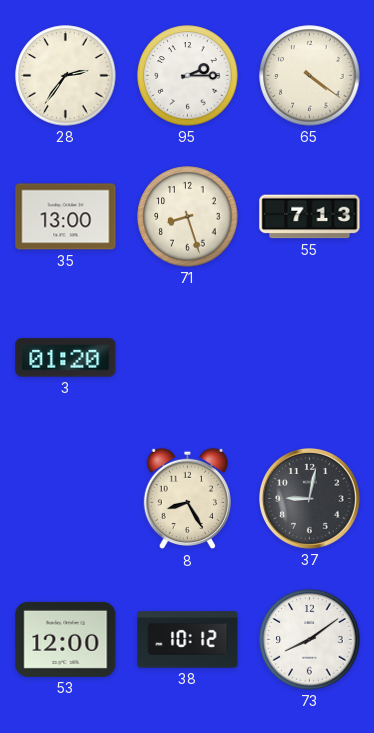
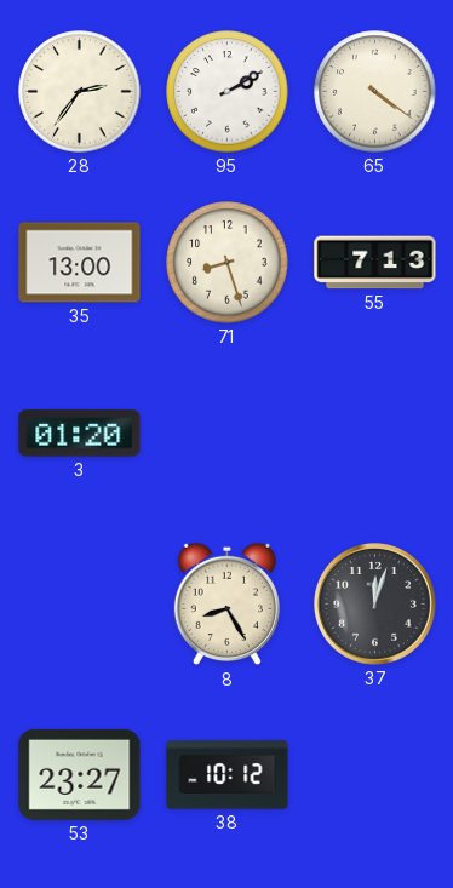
95: 2:15 -> 2:10
37: 9:02 -> 12:03
53: 12:00 -> 23:27
73: 8:09 -> none
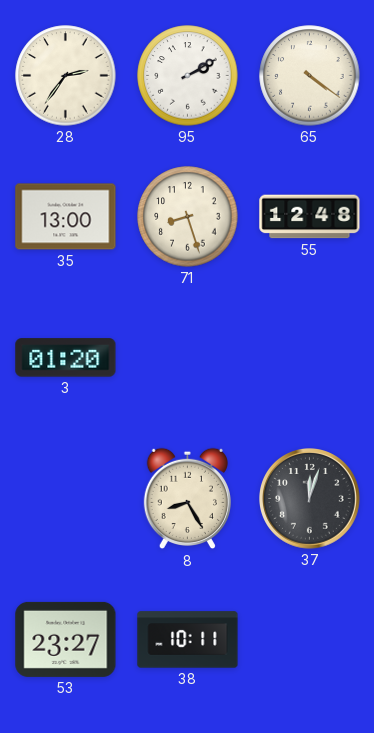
55: 7:13 -> 12:48
38: 10:12 -> 10:11
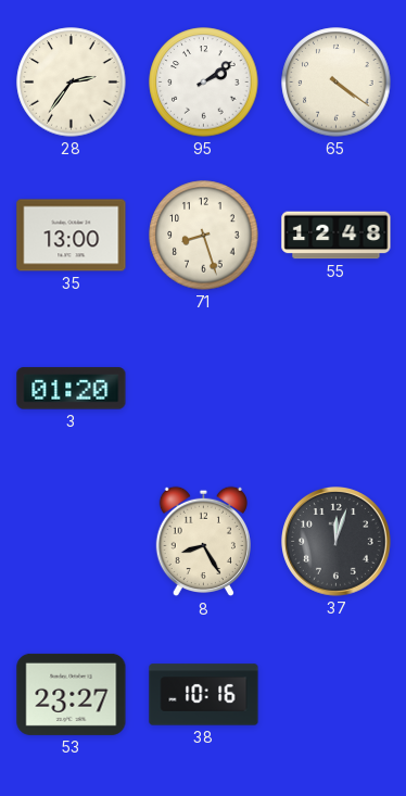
95: 2:10 -> 2:09
38: 10:11 -> 10:16
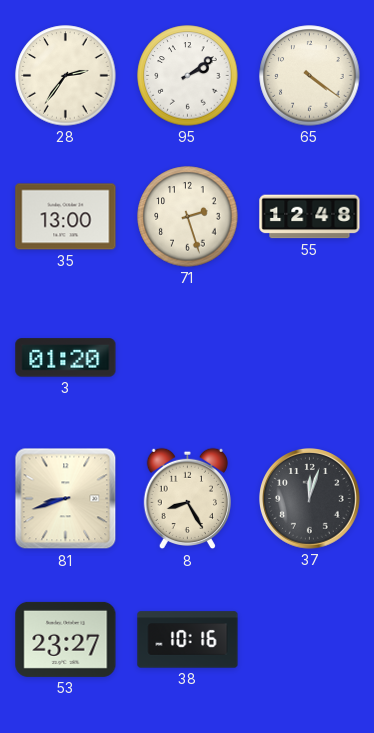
71: 8:27 -> 2:27
81: none -> 8:42
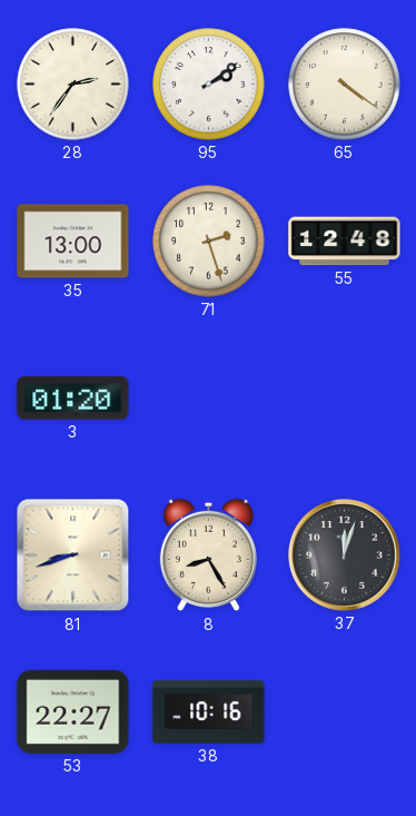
53: 23:27 -> 22:27
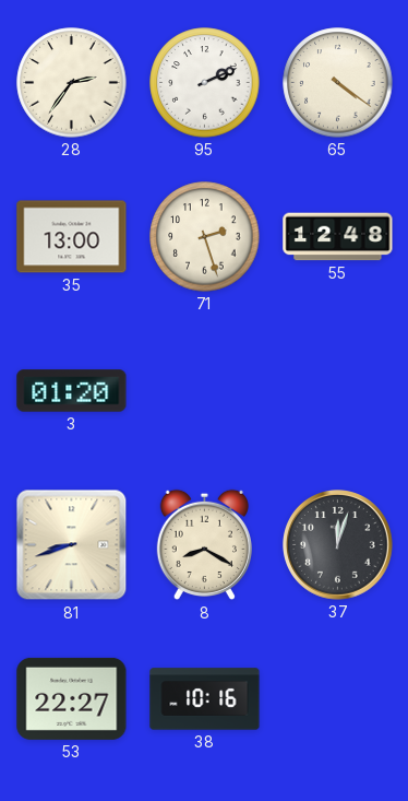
95: 2:09 -> 2:11
8: 8:25 -> 8:20
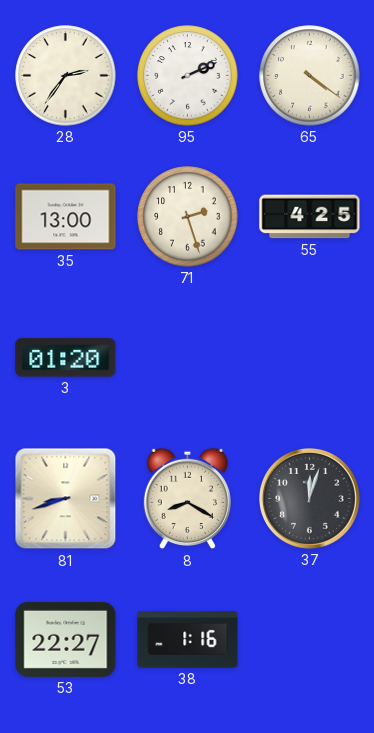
55: 12:48 -> 4:25
38: 10:16 -> 1:16
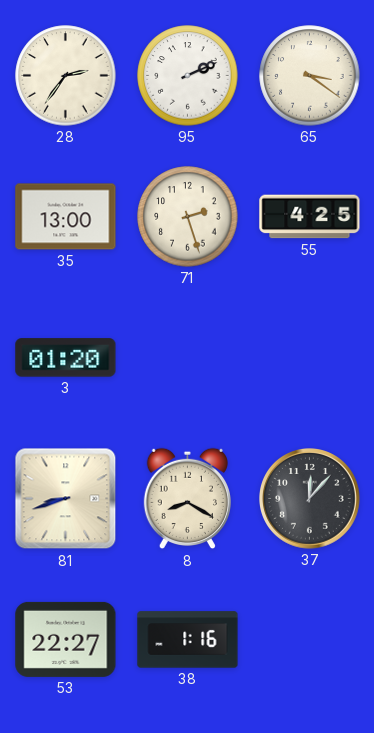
65: 4:21 -> 3:21
37: 12:03 -> 12:07
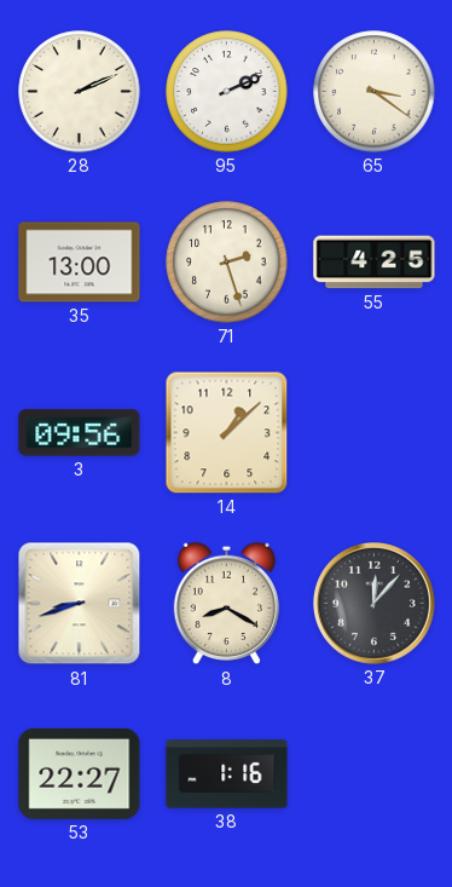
28: 2:36 -> 2:11
3: 01:20 -> 09:56
14: none -> 1:08
